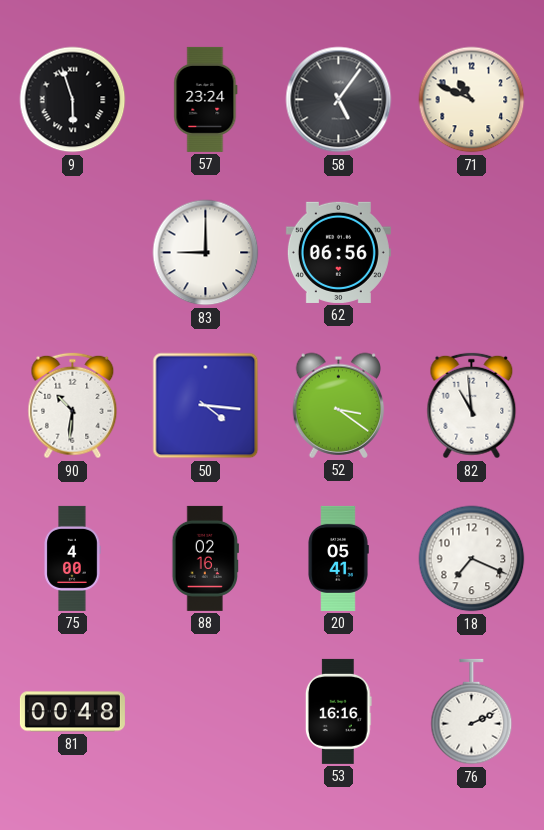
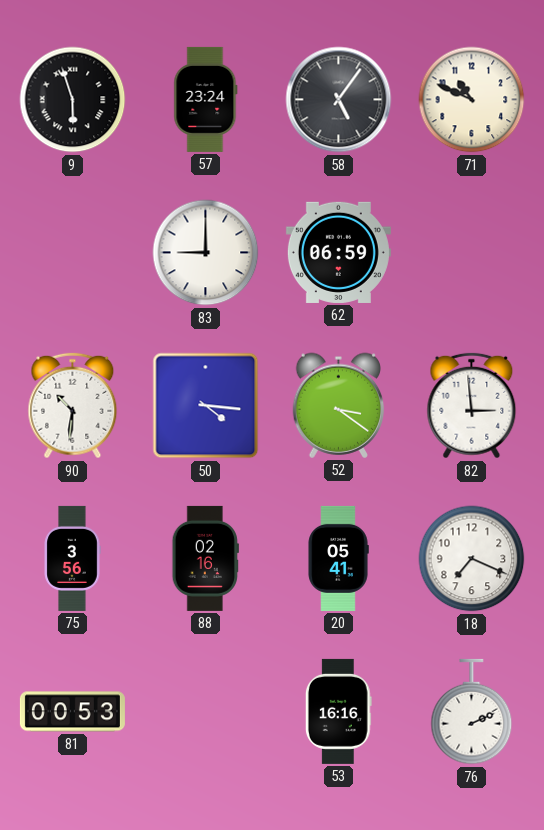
62: 06:56 -> 06:59
82: 10:59 -> 2:59
75: 4:00 -> 3:56
81: 00:48 -> 00:53
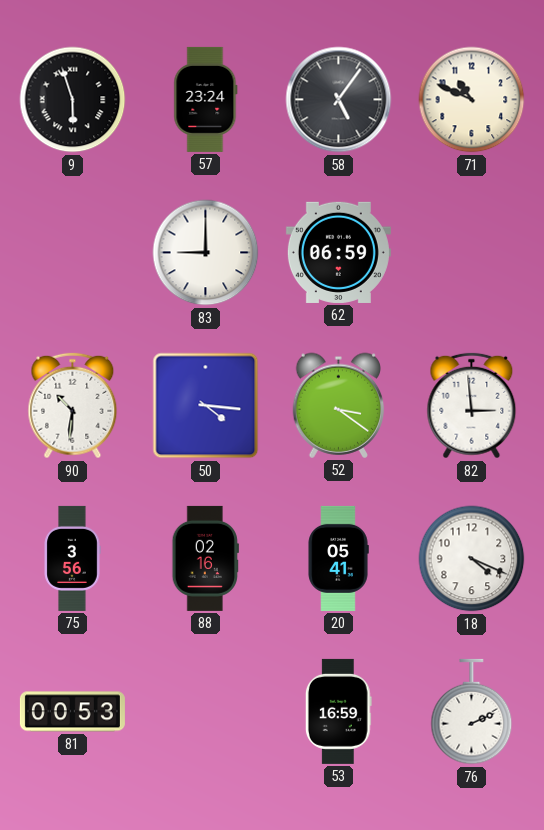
18: 7:19 -> 4:19
53: 16:16 -> 16:59
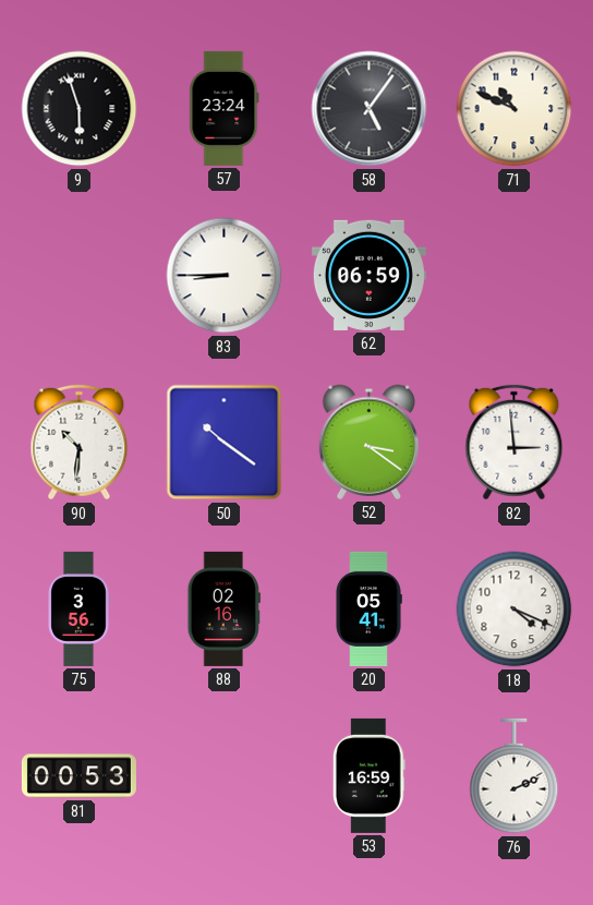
83: 9:00 -> 8:45
50: 4:16 -> 10:21
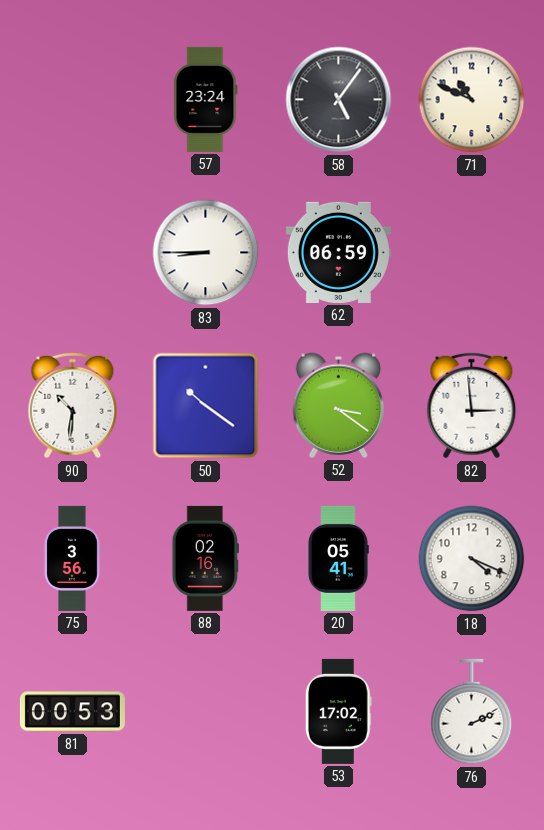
9: 5:57 -> none
53: 16:59 -> 17:02
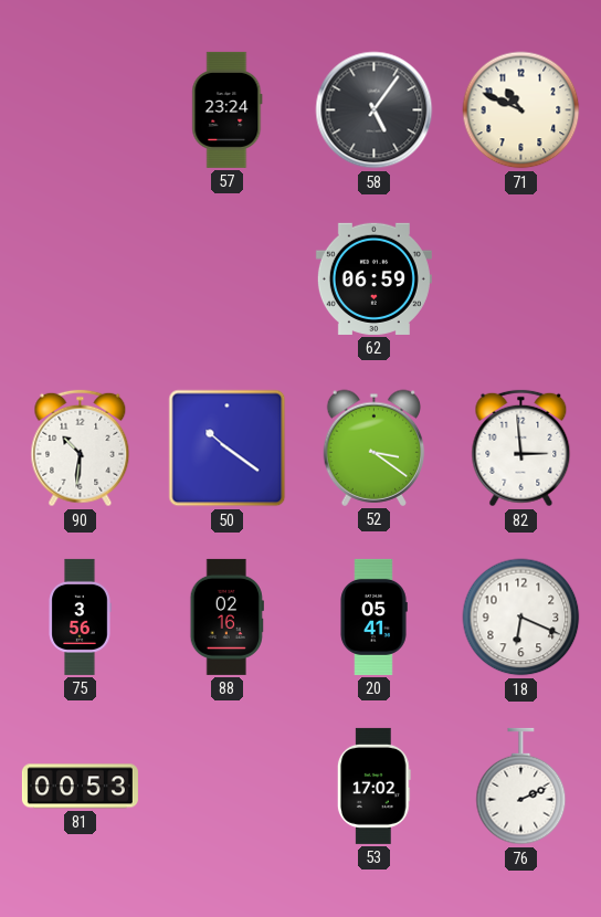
83: 8:45 -> none
18: 4:19 -> 6:19
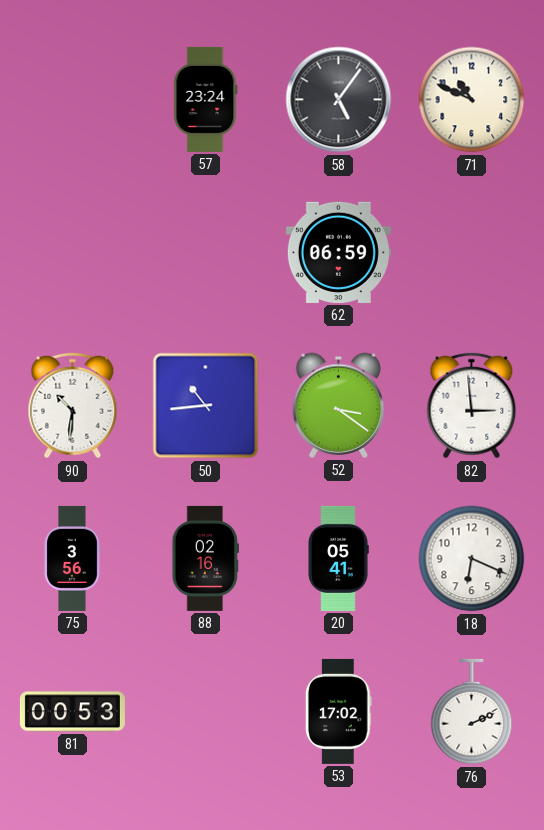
50: 10:21 -> 10:44
